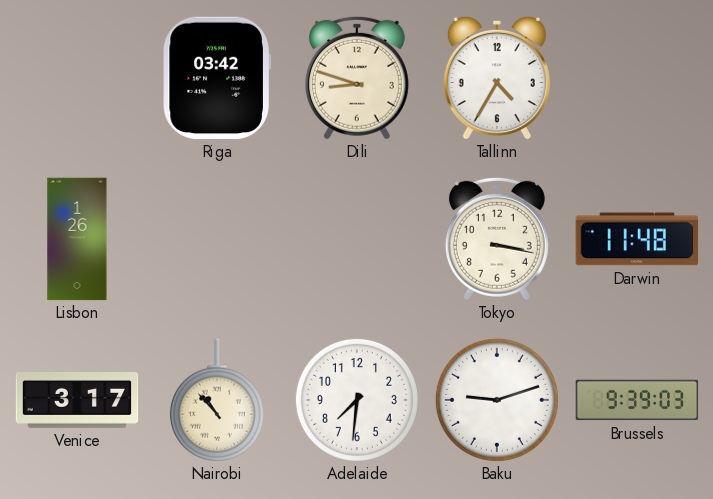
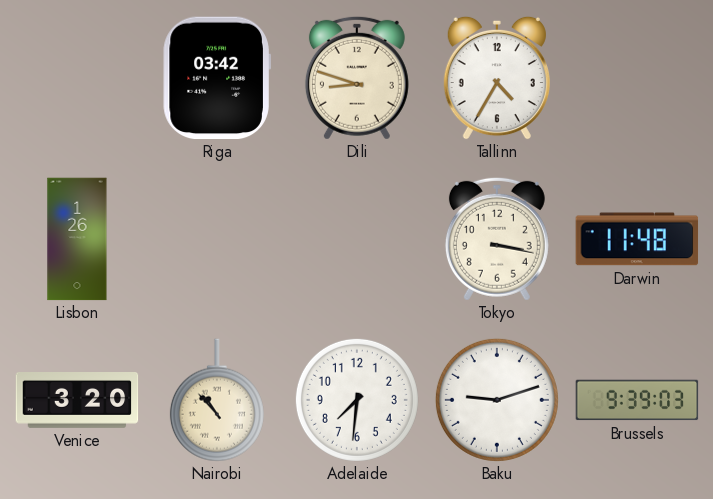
Venice: 3:17 -> 3:20
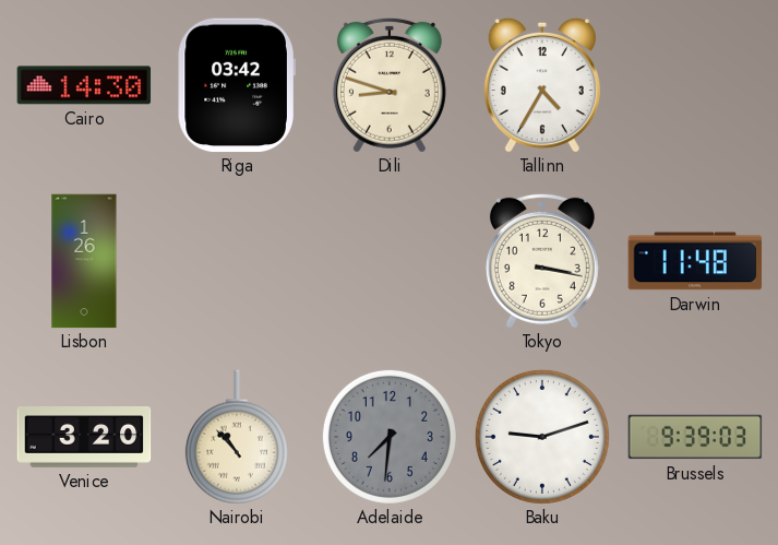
Cairo: none -> 14:30
Adelaide dial: white -> grey
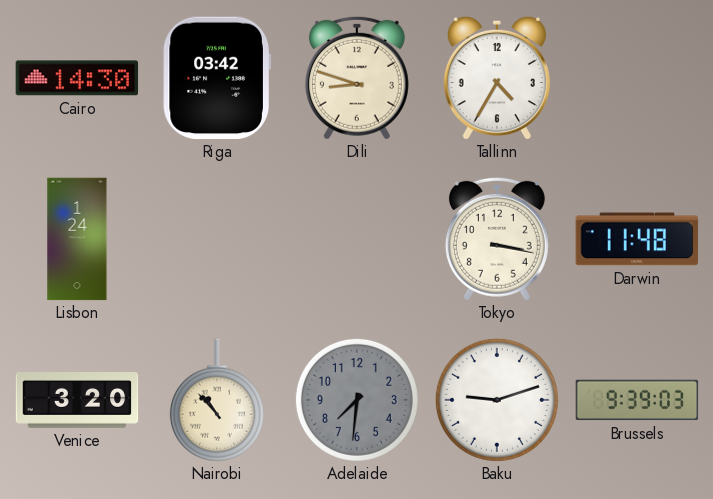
Lisbon: 1:26 -> 1:24
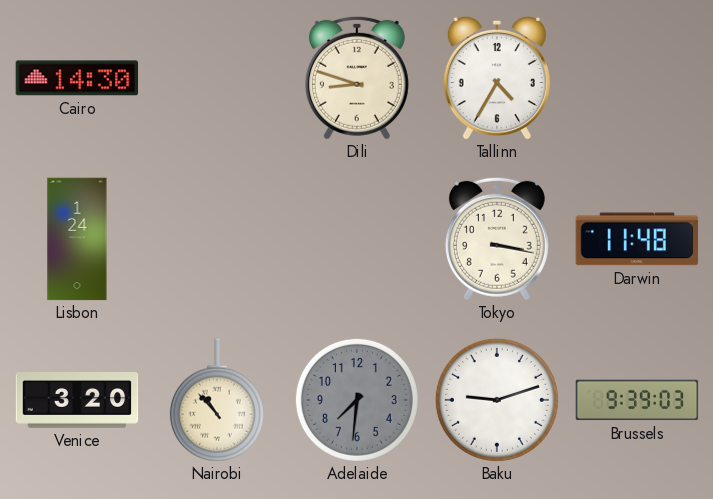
Riga: 03:42 -> none
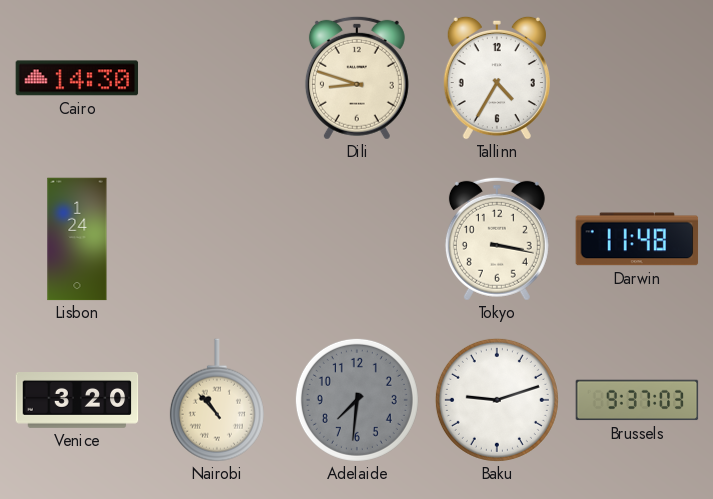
Brussels: 9:39 -> 9:37
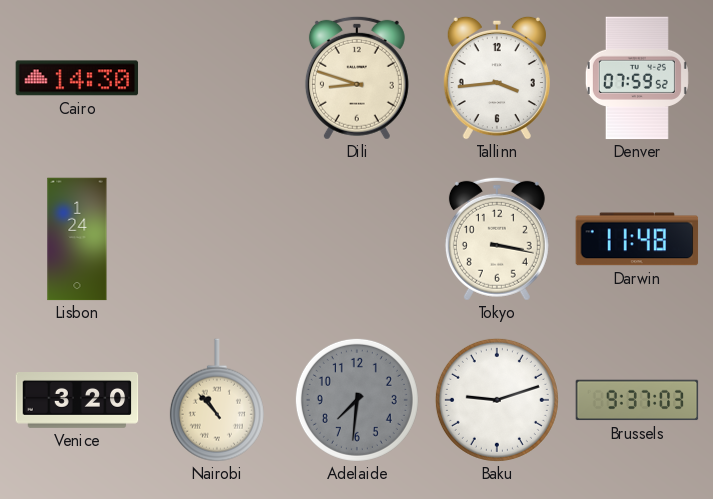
Tallinn: 4:35 -> 3:44
Denver: none -> 07:59
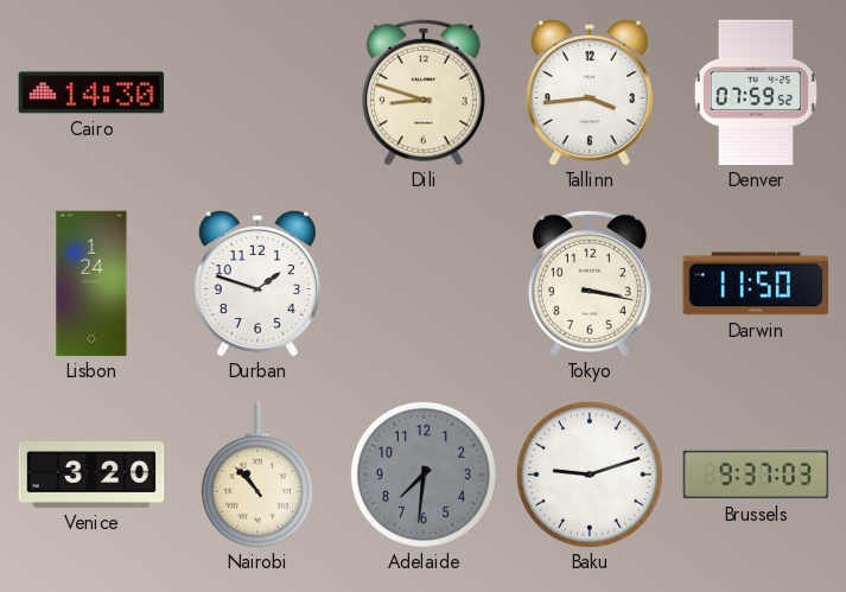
Durban: none -> 1:48
Darwin: 11:48 -> 11:50
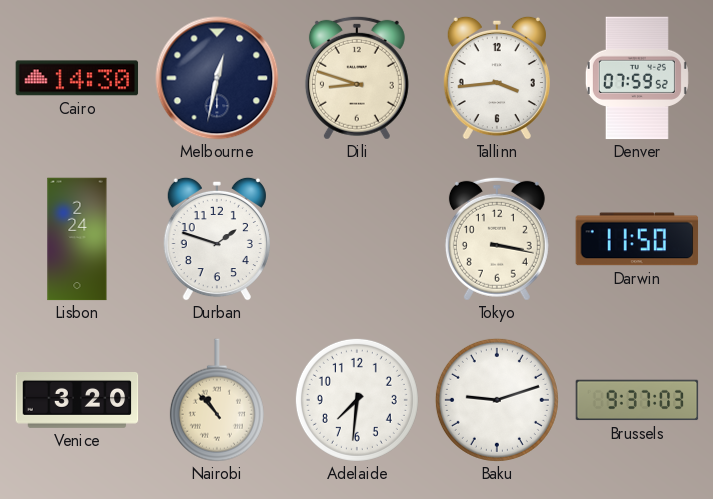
Melbourne: none -> 12:32
Lisbon: 1:24 -> 2:24
Adelaide dial: grey -> white
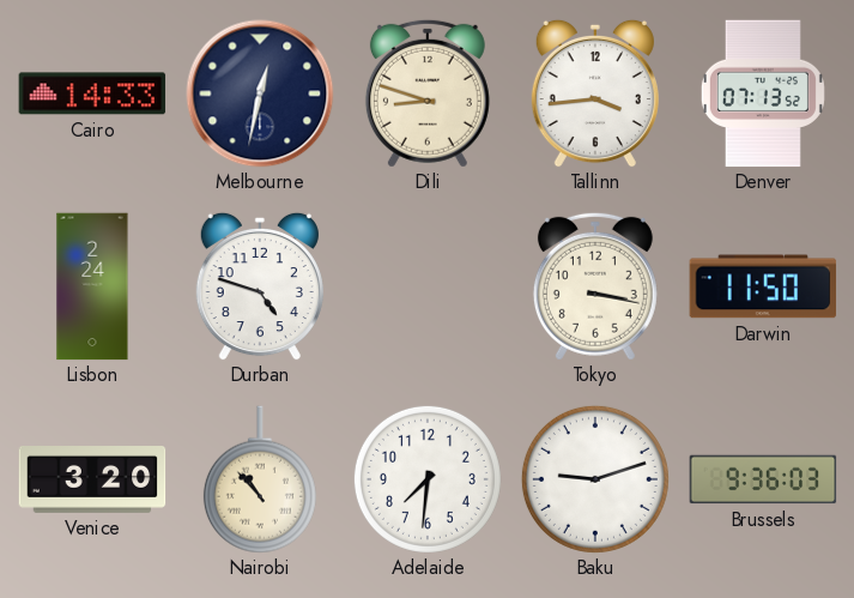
Cairo: 14:30 -> 14:33
Denver: 07:59 -> 07:13
Durban: 1:48 -> 4:48
Brussels: 9:37 -> 9:36
